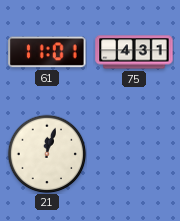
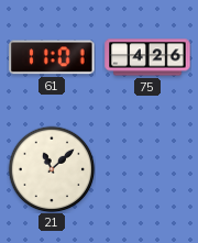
75: 4:31 -> 4:26
21: 12:03 -> 11:08
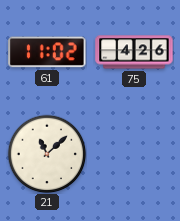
61: 11:01 -> 11:02
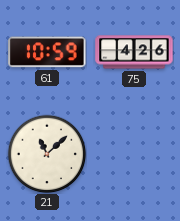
61: 11:02 -> 10:59
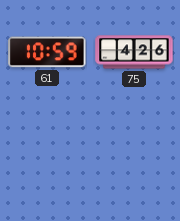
21: 11:08 -> none
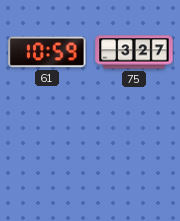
75: 4:26 -> 3:27
